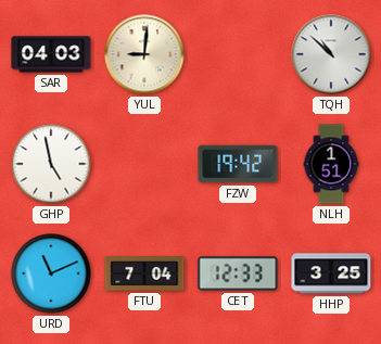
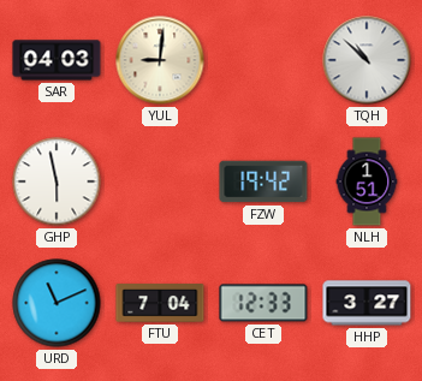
GHP: 4:58 -> 5:58
HHP: 3:25 -> 3:27
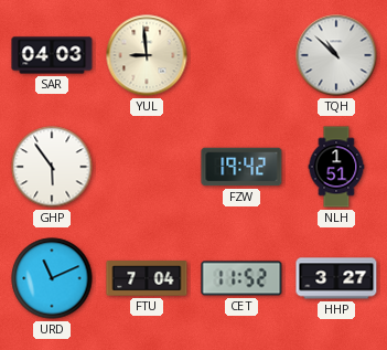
YUL: 9:01 -> 8:59
GHP: 5:58 -> 5:54
CET: 12:33 -> 11:52
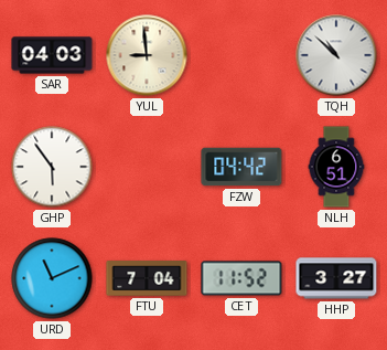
FZW: 19:42 -> 04:42
NLH: 1:51 -> 6:51
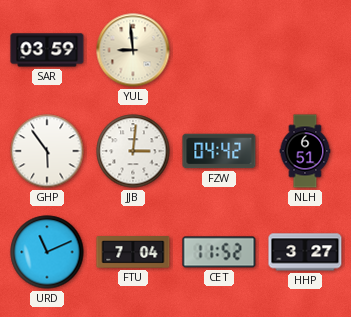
SAR: 04:03 -> 03:59
TQH: 10:52 -> none
JJB: none -> 3:01
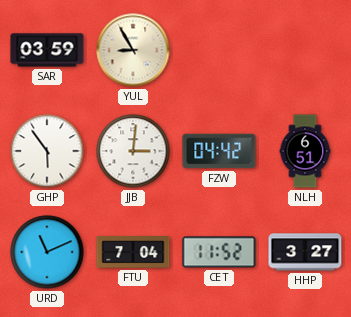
YUL: 8:59 -> 8:55
